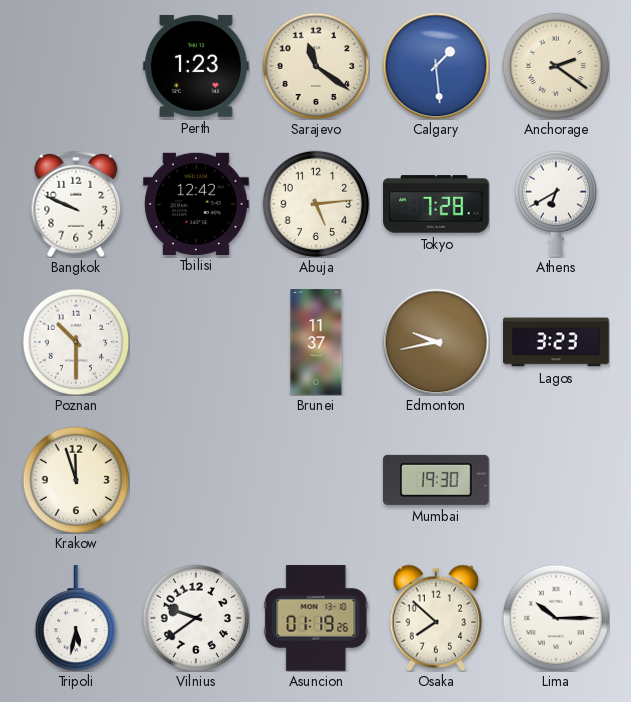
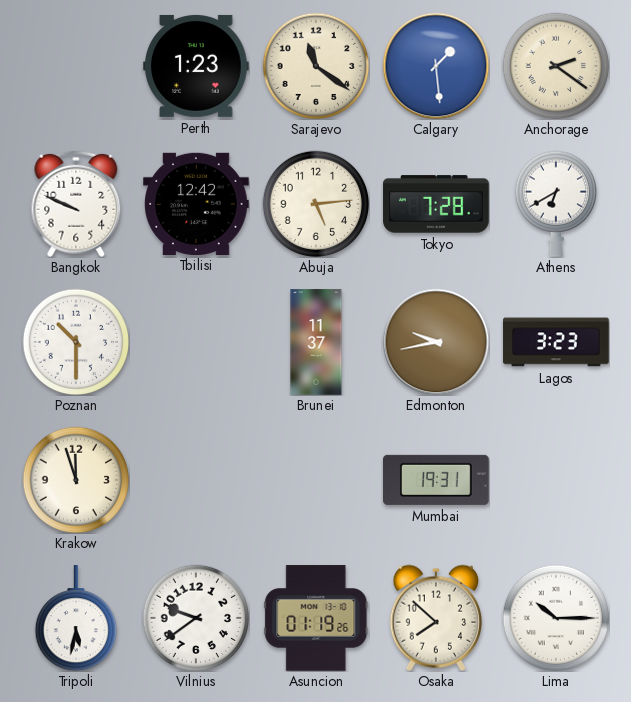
Mumbai: 19:30 -> 19:31
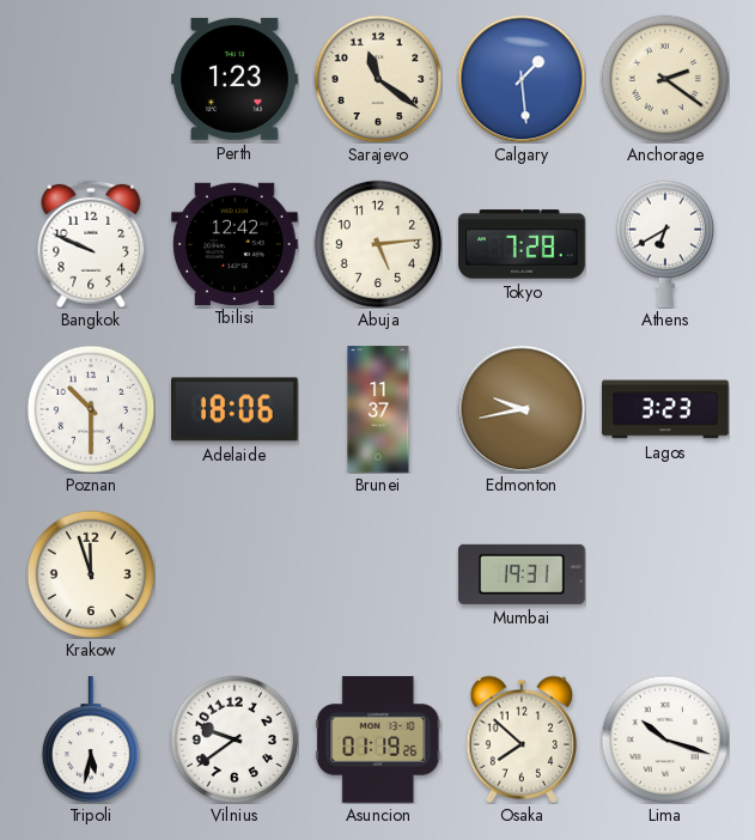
Adelaide: none -> 18:06
Lima: 10:15 -> 10:18
